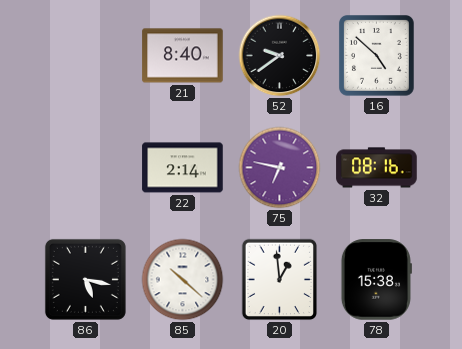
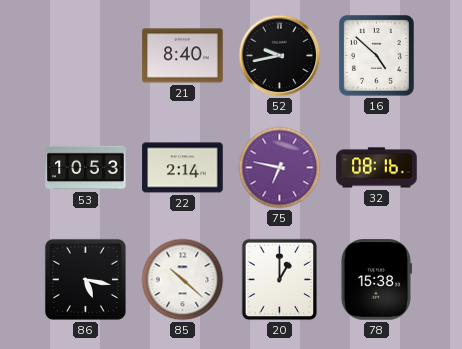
52: 9:39 -> 9:43
53: none -> 10:53
20: 12:59 -> 1:00
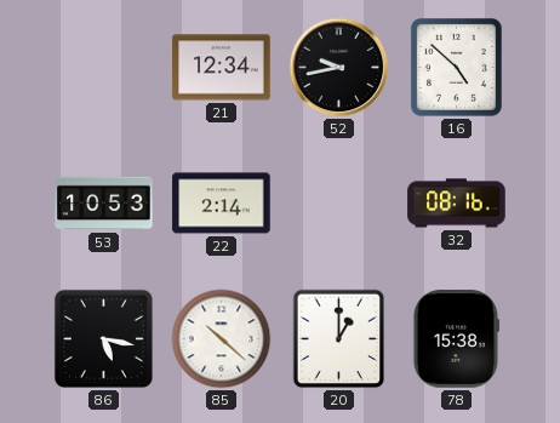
21: 8:40 -> 12:34
75: 6:47 -> none
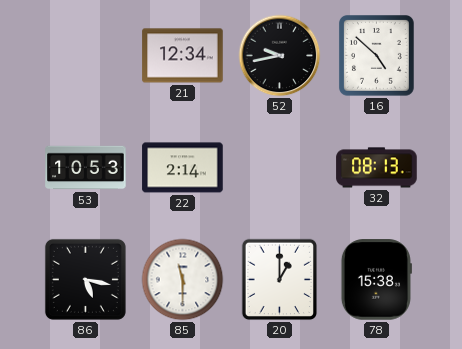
32: 08:16 -> 08:13
85: 10:22 -> 11:30
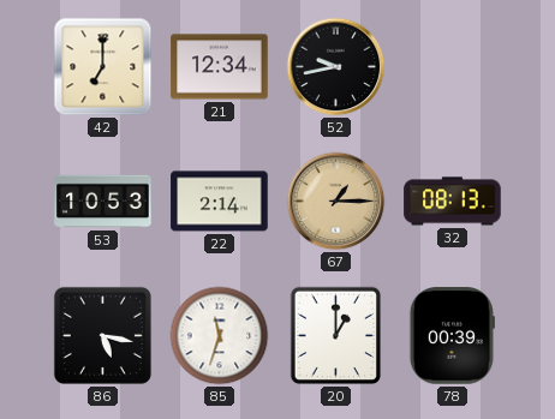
42: none -> 7:00
16: 4:52 -> none
67: none -> 1:15
85: 11:30 -> 11:33
78: 15:38 -> 00:39
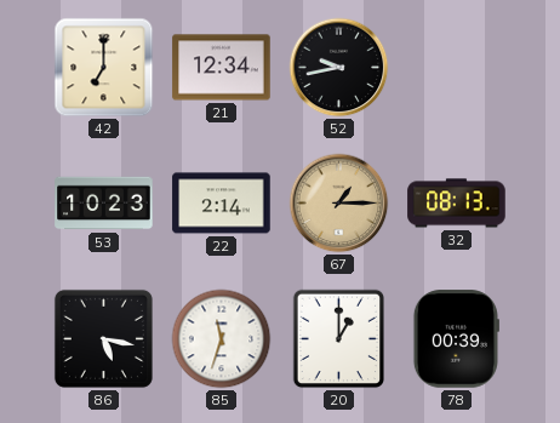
53: 10:53 -> 10:23
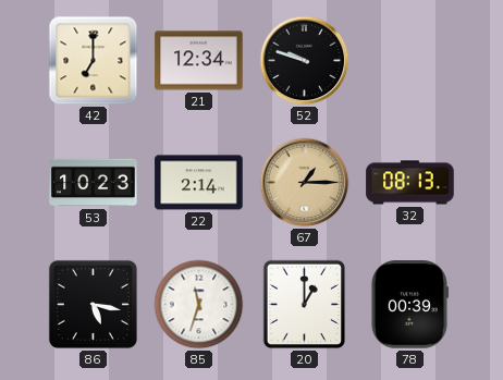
52: 9:43 -> 9:48
